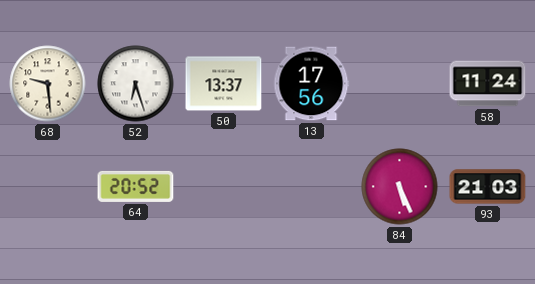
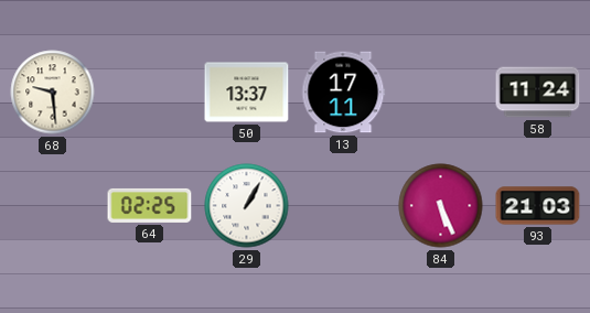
52: 6:27 -> none
13: 17:56 -> 17:11
64: 20:52 -> 02:25
29: none -> 1:05
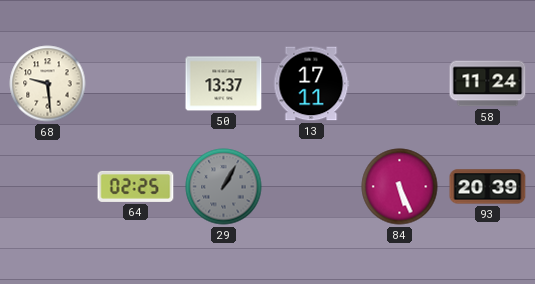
29 dial: white -> grey
93: 21:03 -> 20:39
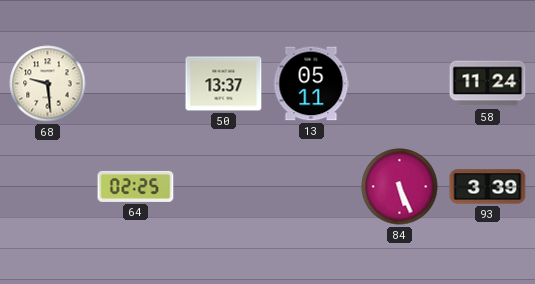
13: 17:11 -> 05:11
29: 1:05 -> none
93: 20:39 -> 3:39
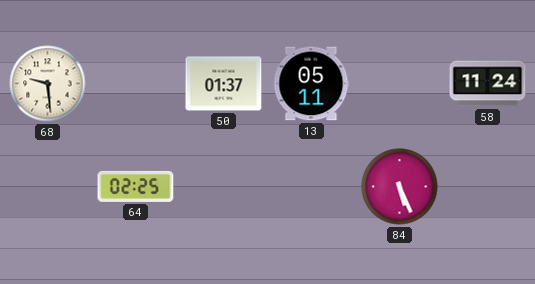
50: 13:37 -> 01:37
93: 3:39 -> none
